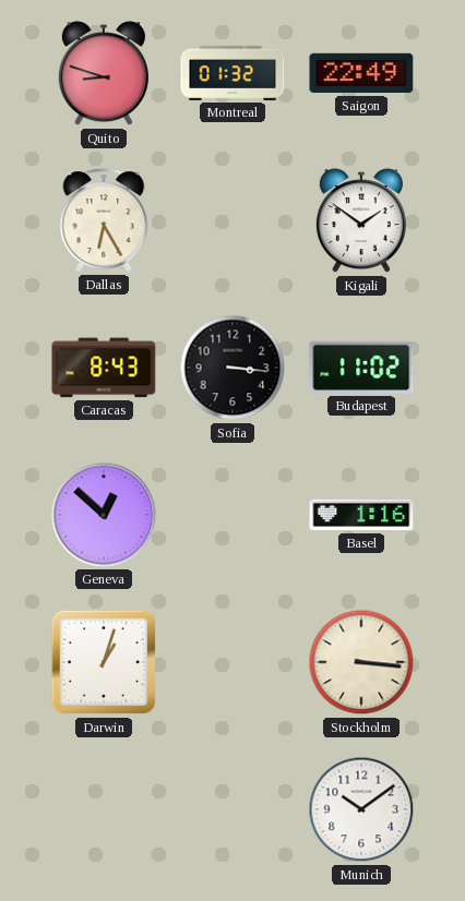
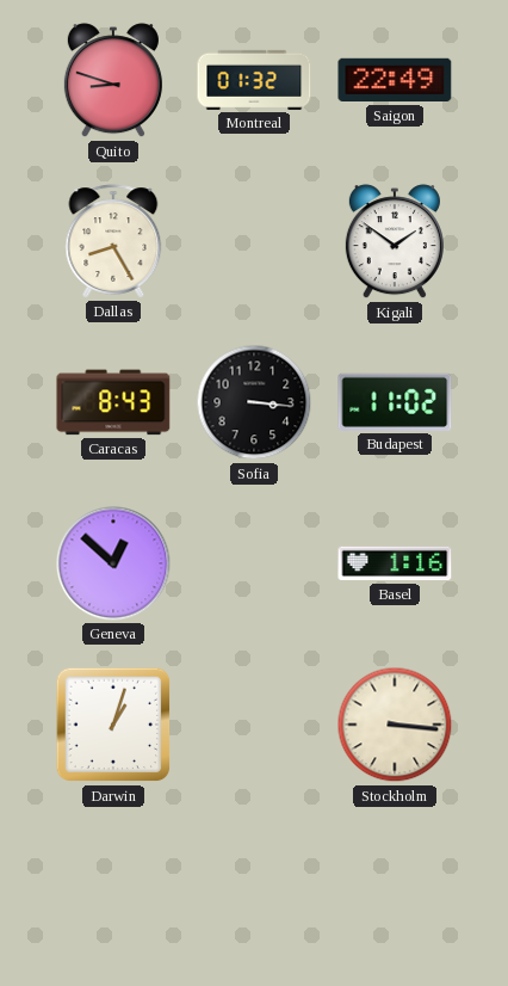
Dallas: 6:25 -> 8:25
Munich: 10:09 -> none
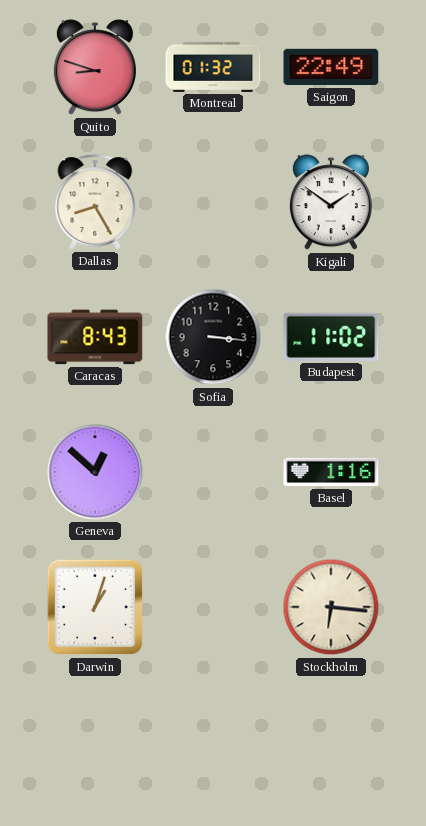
Stockholm: 3:16 -> 6:16
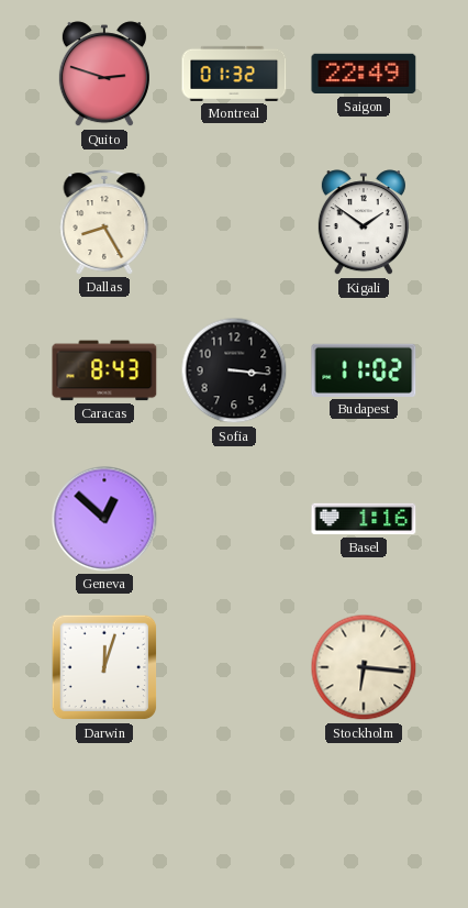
Quito: 8:48 -> 2:48
Darwin: 1:03 -> 12:03
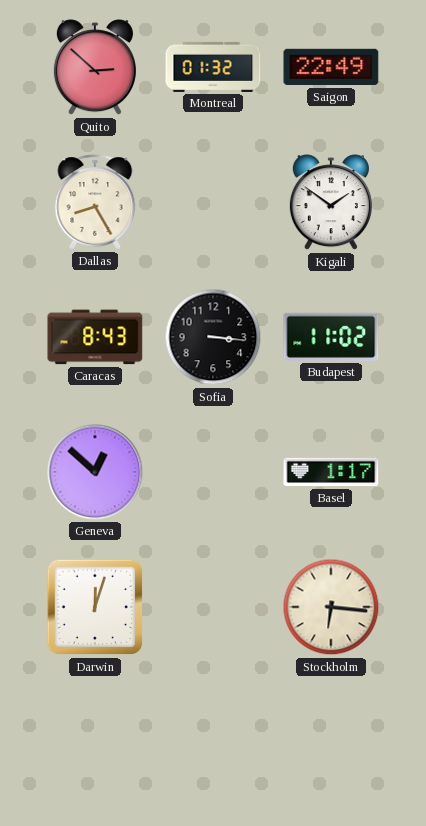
Quito: 2:48 -> 2:52
Basel: 1:16 -> 1:17
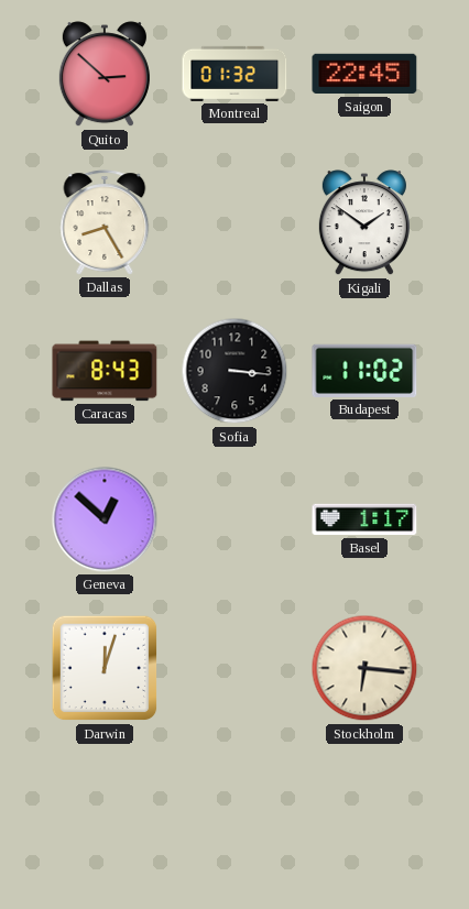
Saigon: 22:49 -> 22:45
